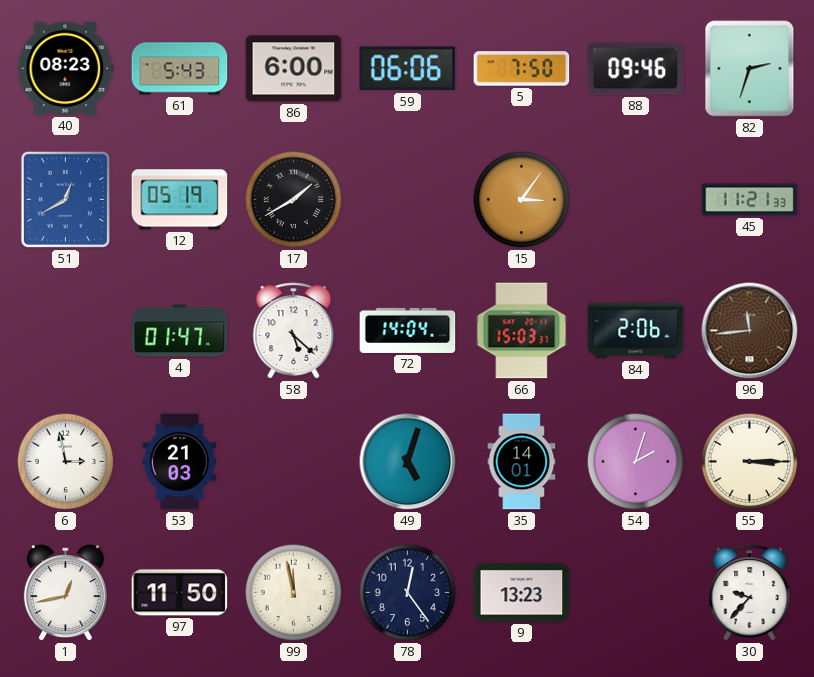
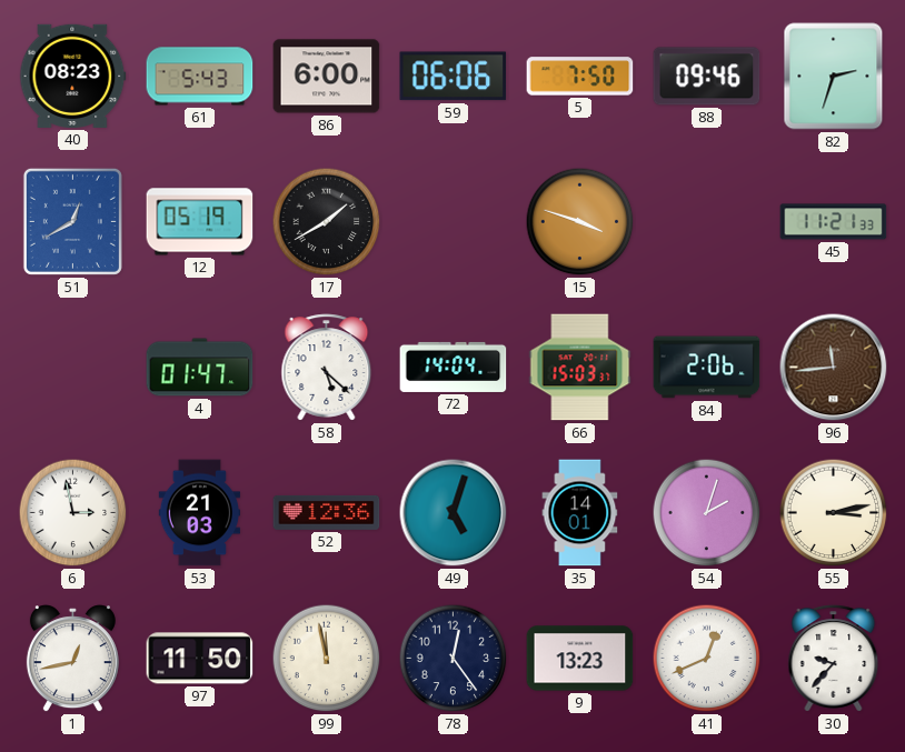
15: 3:06 -> 3:48
52: none -> 12:36
55: 3:15 -> 3:13
41: none -> 12:41
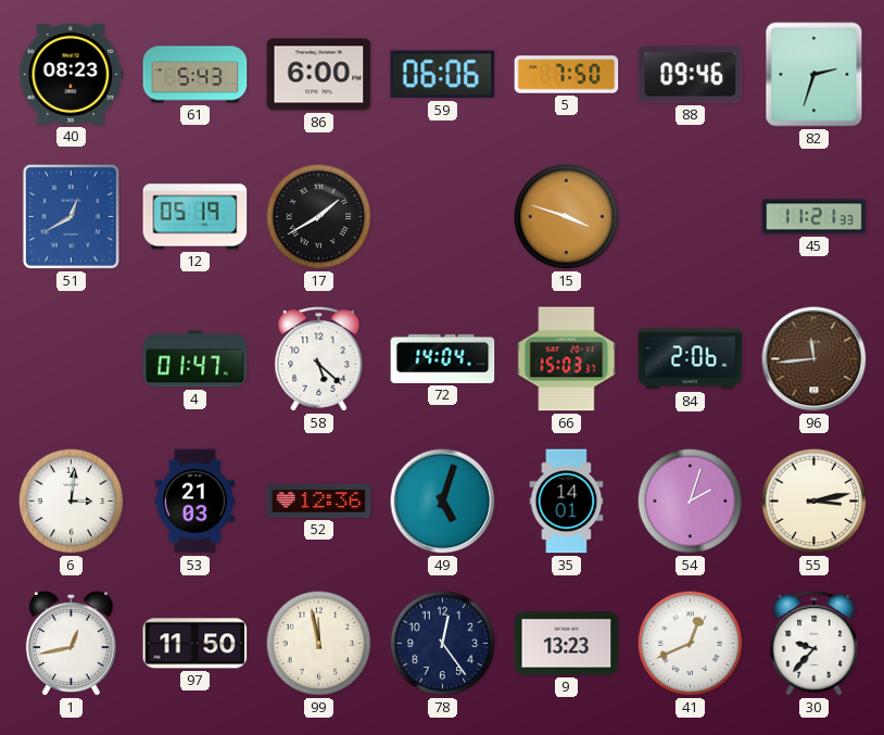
6: 2:58 -> 3:01
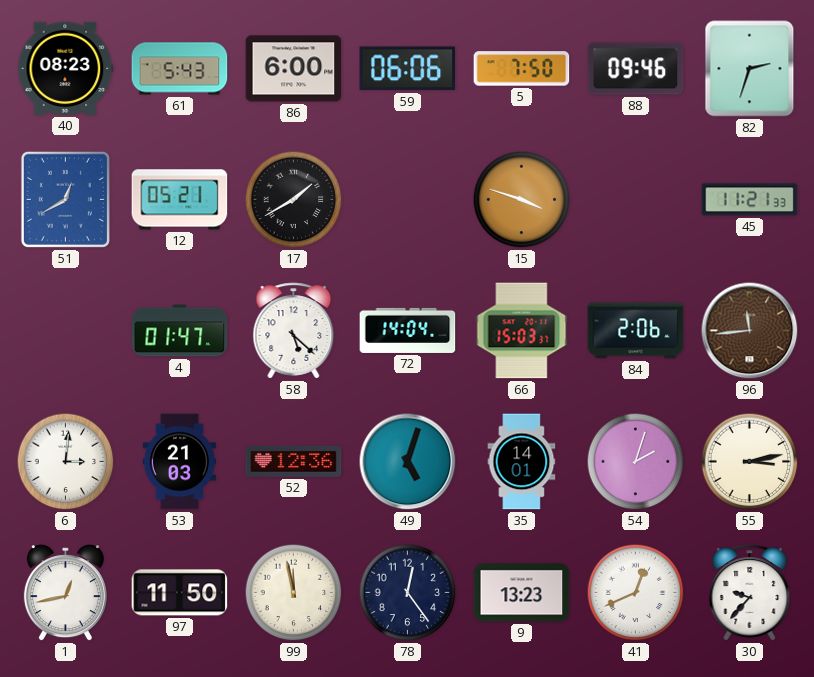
12: 05:19 -> 05:21
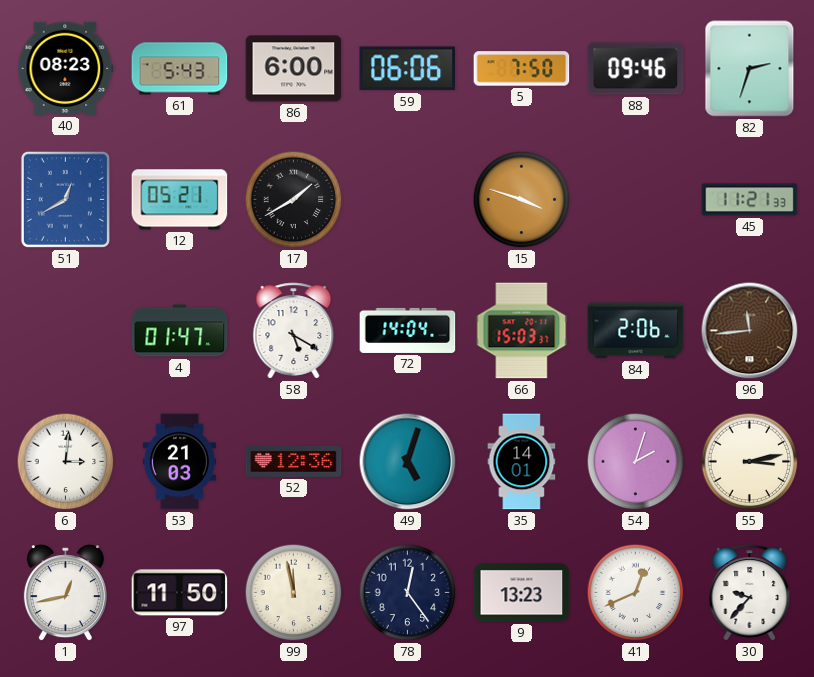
58: 5:22 -> 5:20
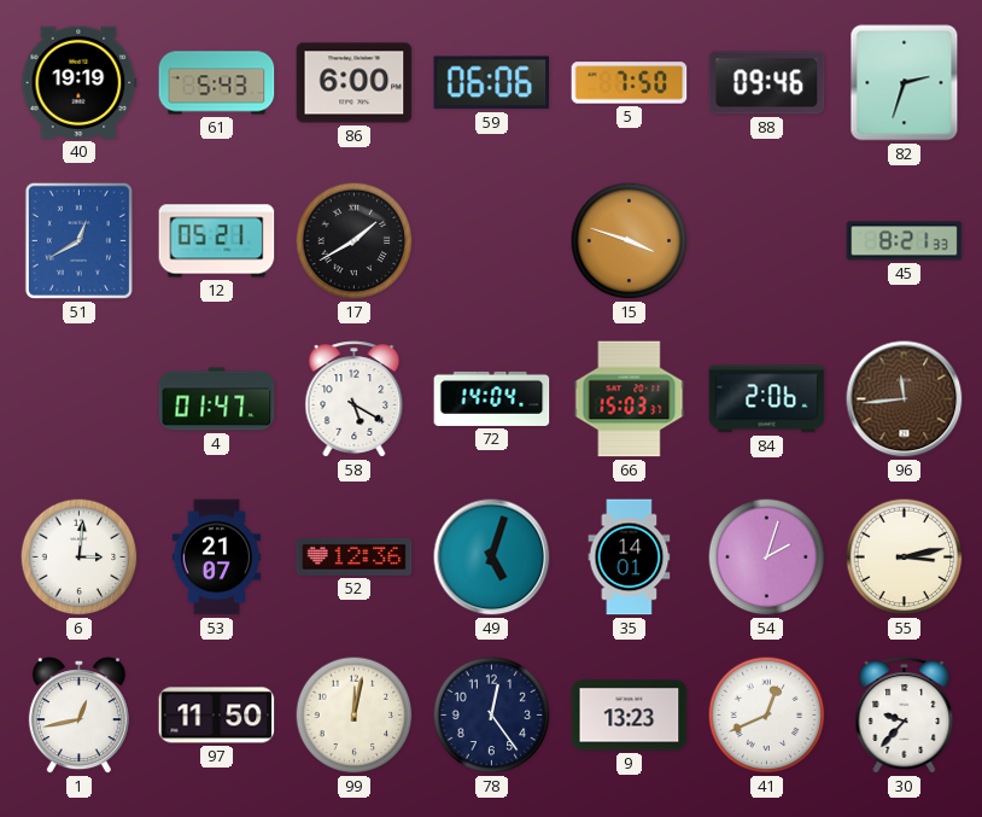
40: 08:23 -> 19:19
45: 11:21 -> 8:21
53: 21:03 -> 21:07
99: 11:58 -> 12:02
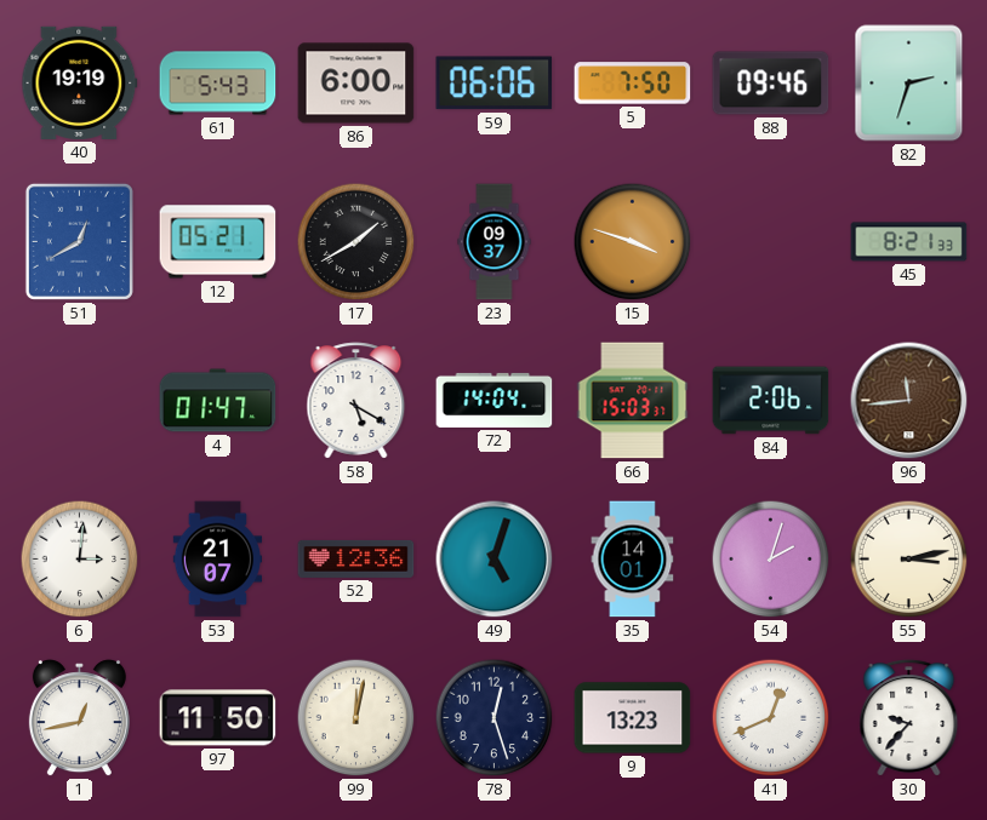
23: none -> 09:37
78: 12:24 -> 12:27
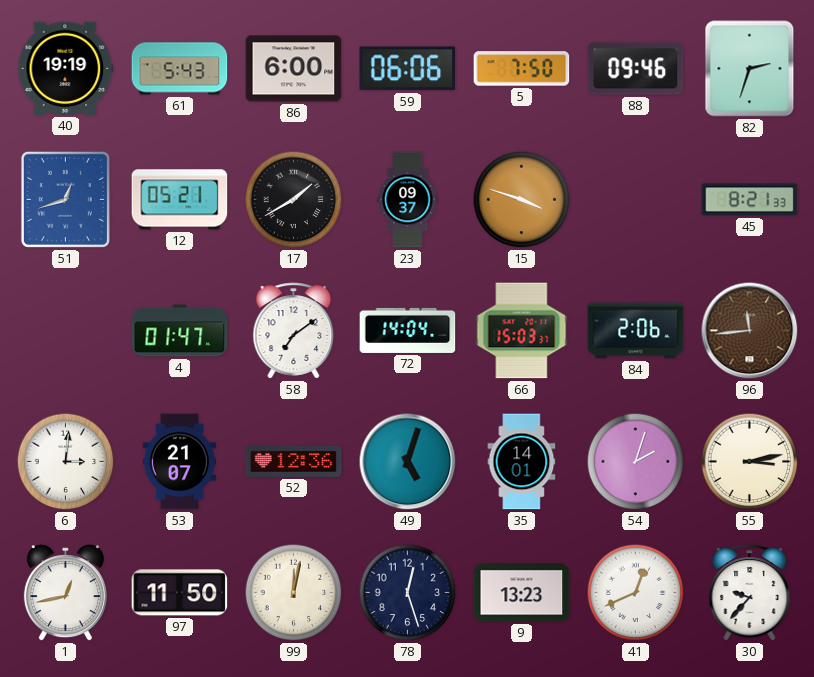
51: 12:40 -> 12:42
58: 5:20 -> 7:09
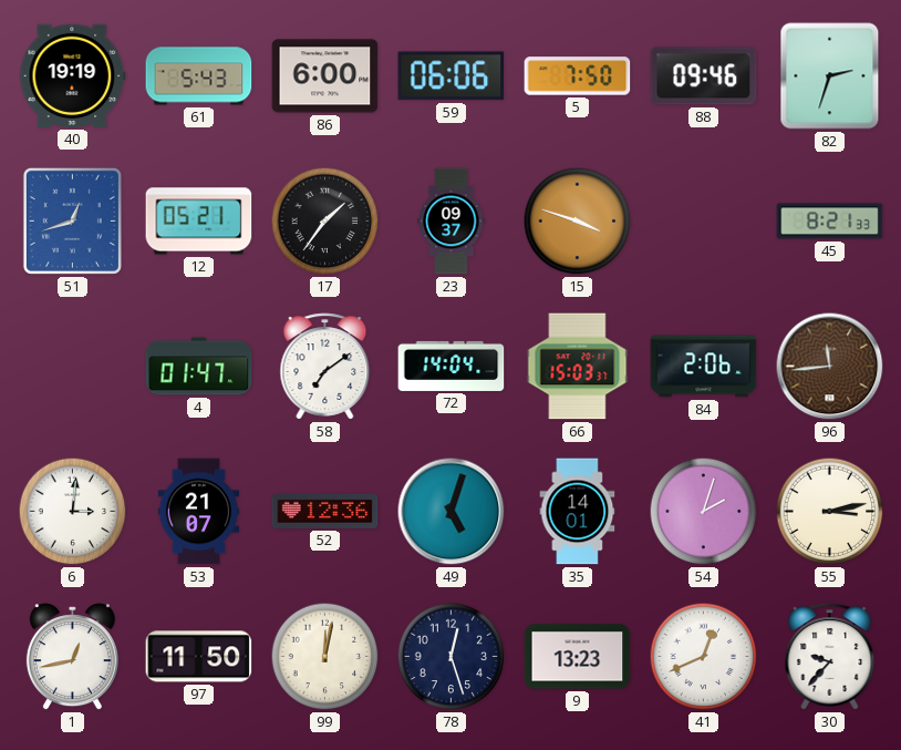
17: 1:40 -> 1:36
